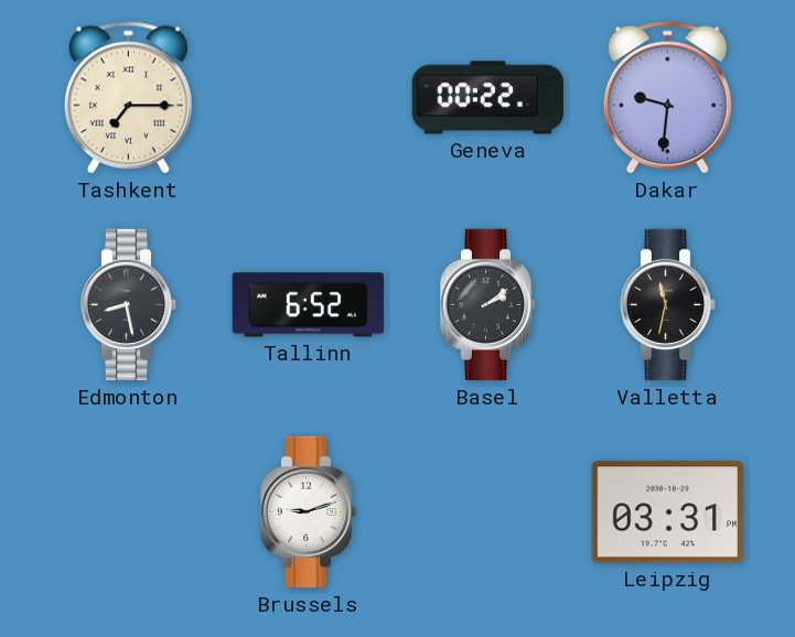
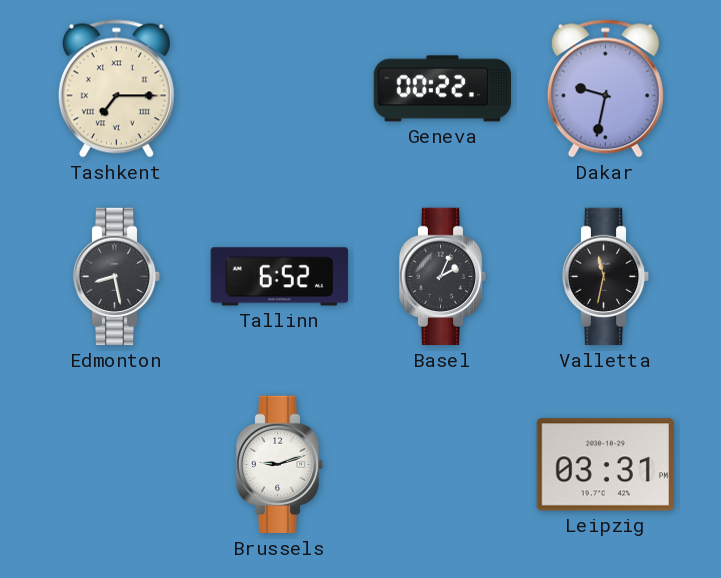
Dakar: 9:31 -> 9:32
Basel: 2:09 -> 2:04
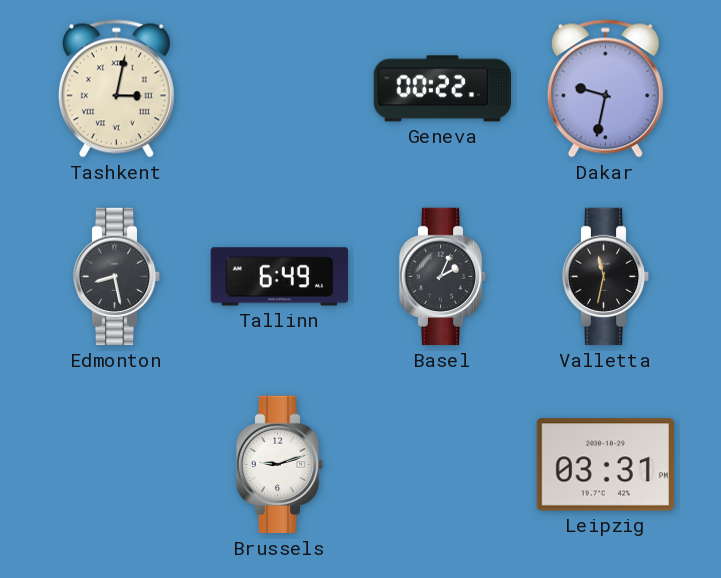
Tashkent: 7:15 -> 3:02
Tallinn: 6:52 -> 6:49
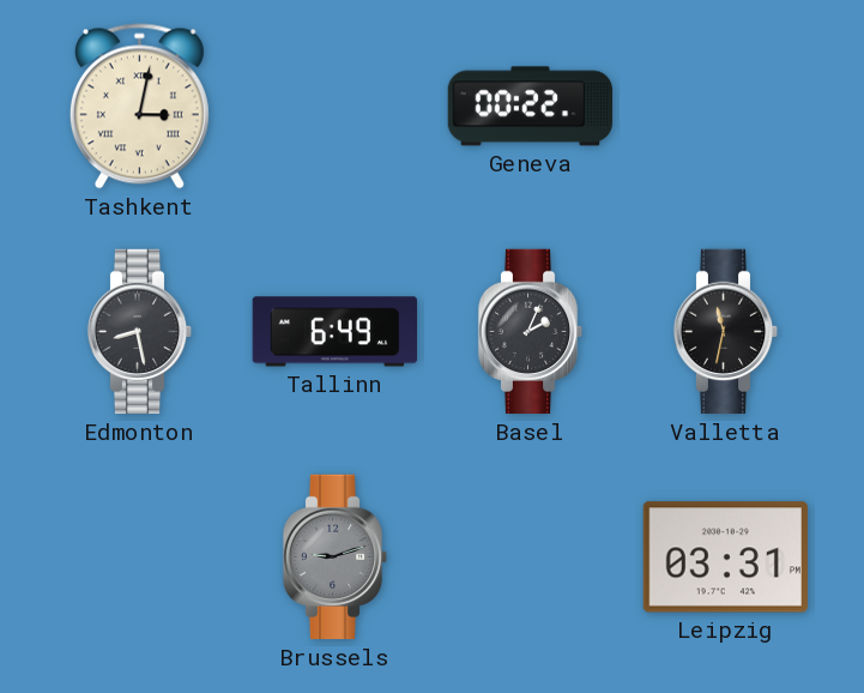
Dakar: 9:32 -> none
Brussels dial: white -> grey
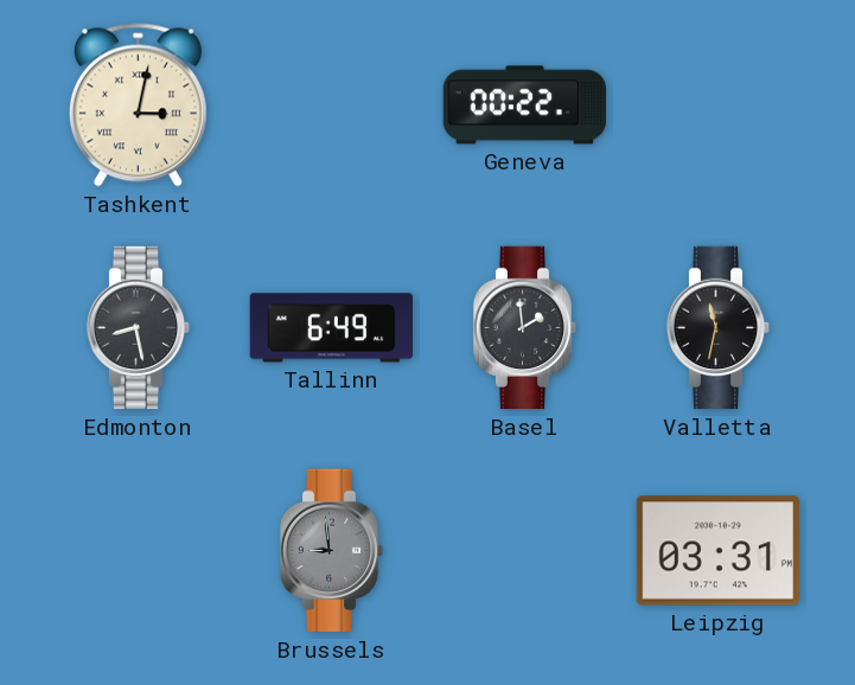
Basel: 2:04 -> 1:59
Brussels: 9:12 -> 8:59
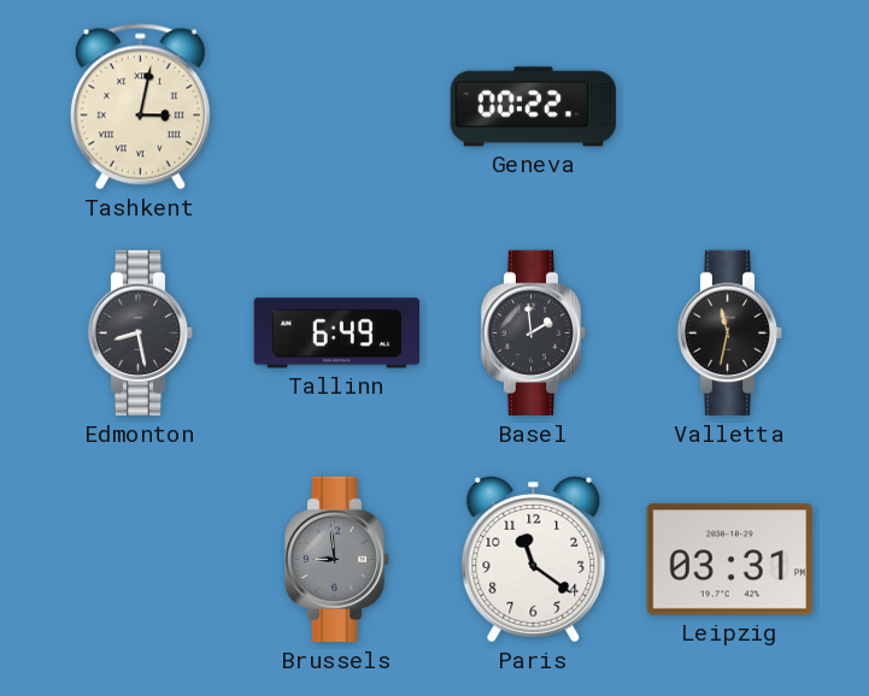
Paris: none -> 11:21
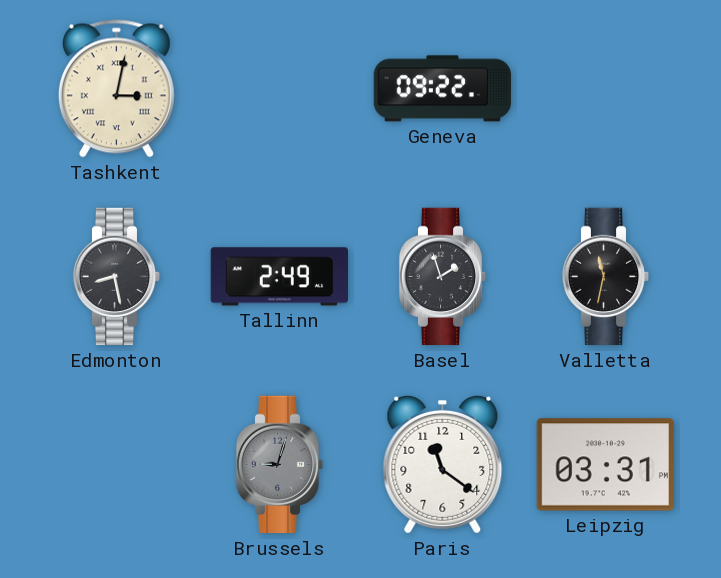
Geneva: 00:22 -> 09:22
Tallinn: 6:49 -> 2:49
Basel: 1:59 -> 1:57
Brussels: 8:59 -> 9:03
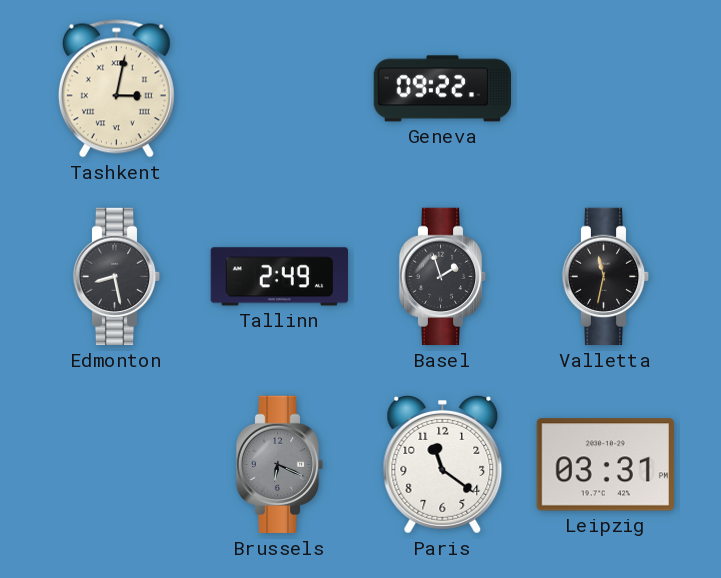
Brussels: 9:03 -> 6:19
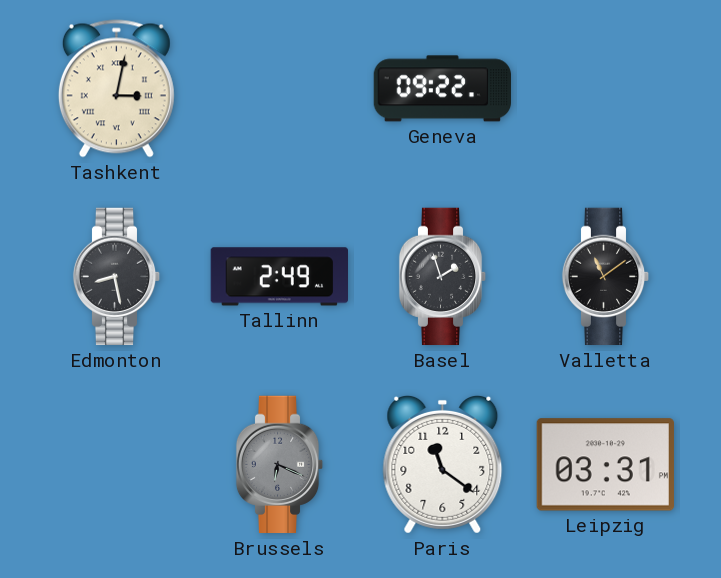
Valletta: 11:32 -> 11:09
